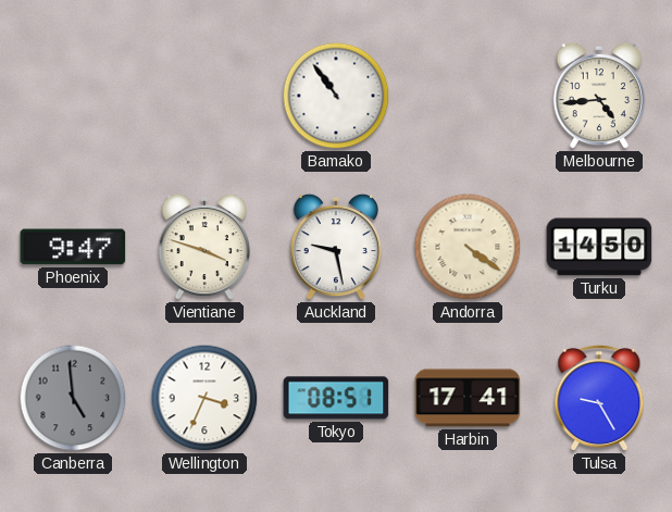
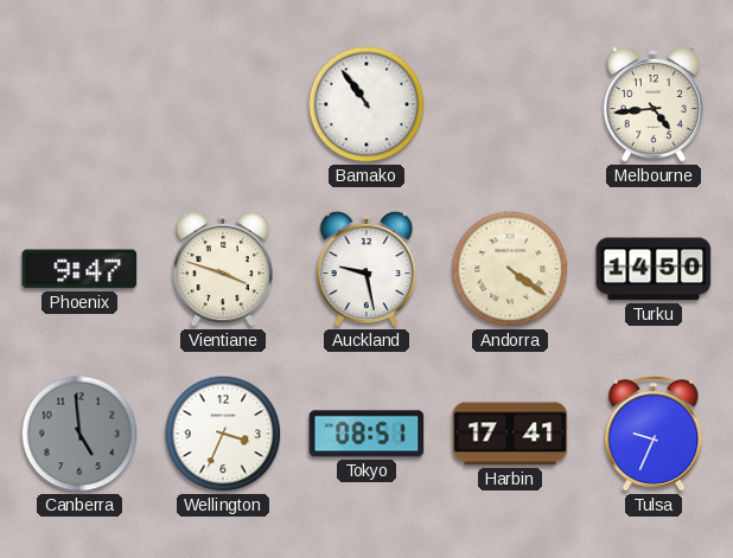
Tulsa: 9:25 -> 9:34
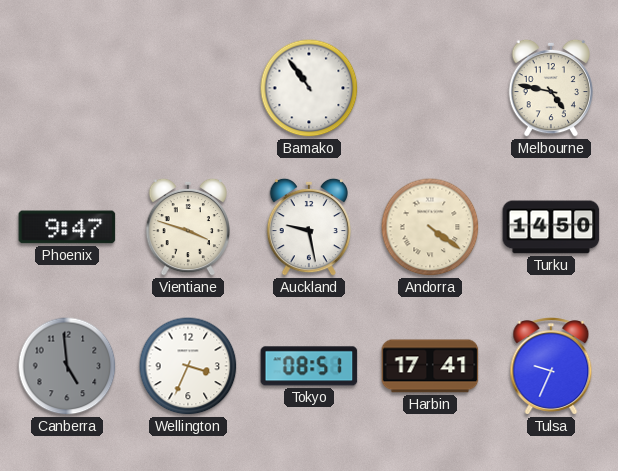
Melbourne: 4:44 -> 4:47
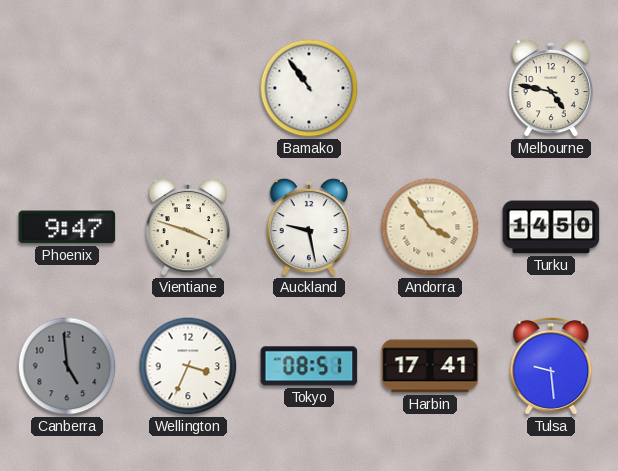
Andorra: 4:21 -> 3:54
Tulsa: 9:34 -> 9:29
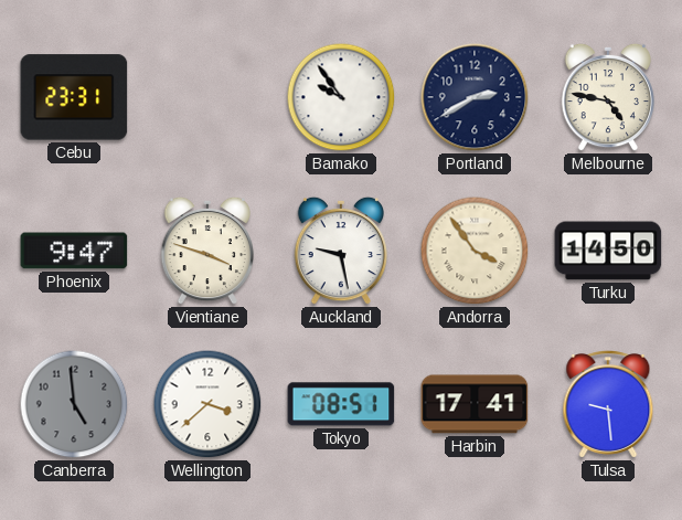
Cebu: none -> 23:31
Bamako: 10:54 -> 9:54
Portland: none -> 2:40
Wellington: 3:34 -> 3:38
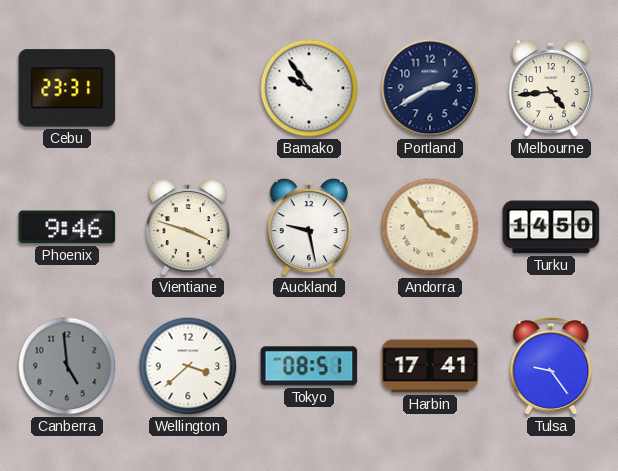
Melbourne: 4:47 -> 4:44
Phoenix: 9:47 -> 9:46
Tulsa: 9:29 -> 9:24
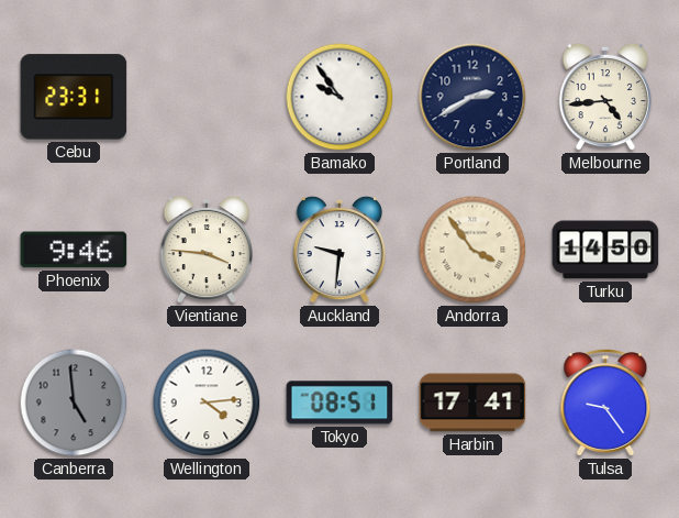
Vientiane: 3:48 -> 3:46
Auckland: 9:28 -> 9:31
Wellington: 3:38 -> 4:14
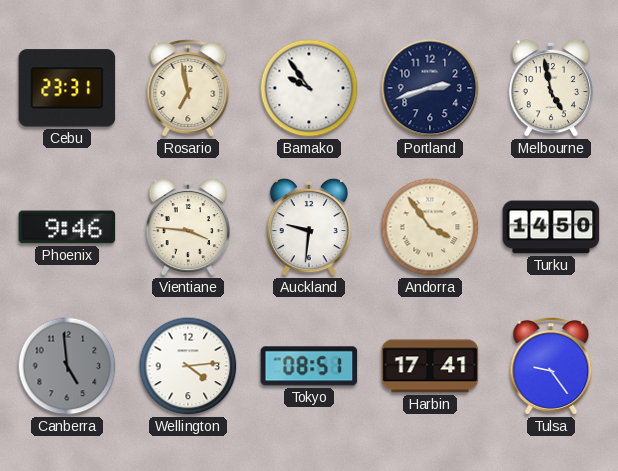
Rosario: none -> 6:58
Portland: 2:40 -> 2:42
Melbourne: 4:44 -> 4:58
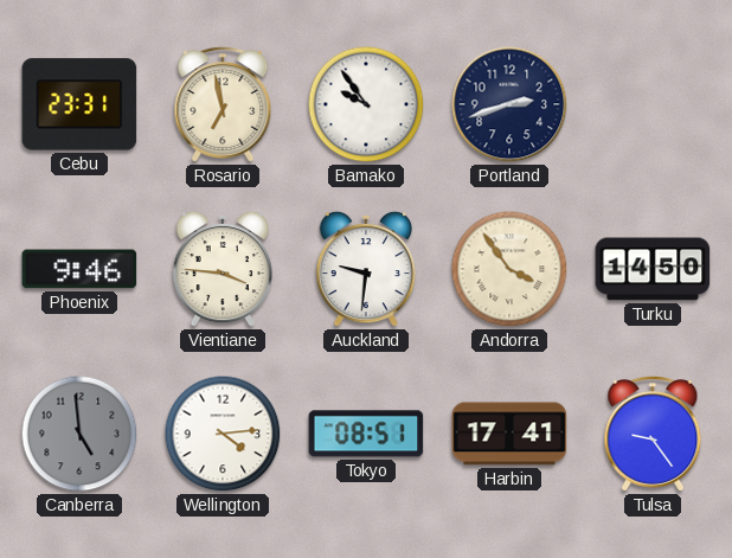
Melbourne: 4:58 -> none
